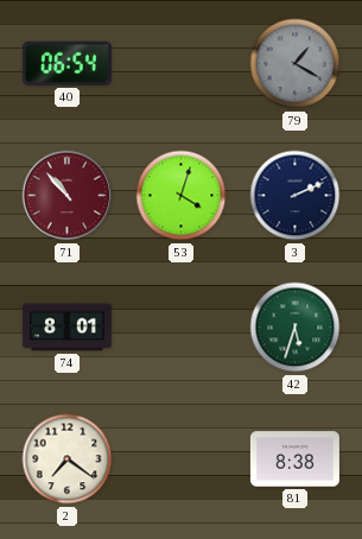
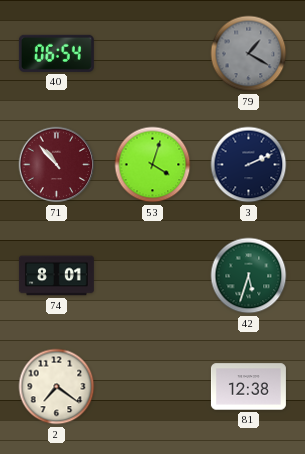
81: 8:38 -> 12:38
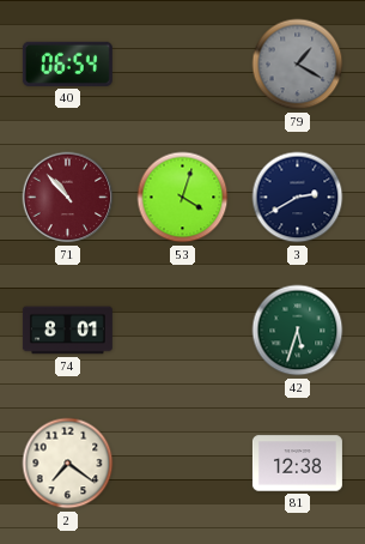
3: 2:11 -> 2:40
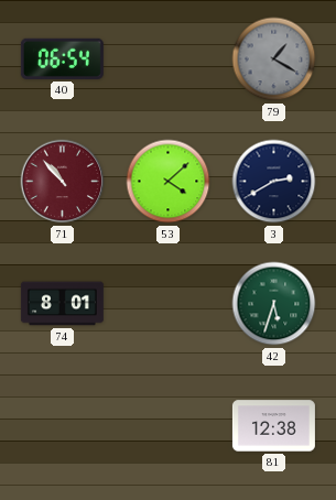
53: 4:03 -> 4:08
2: 7:21 -> none
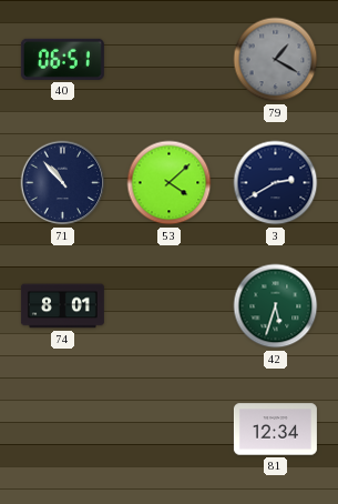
40: 06:54 -> 06:51
71 dial: burgundy -> navy
81: 12:38 -> 12:34
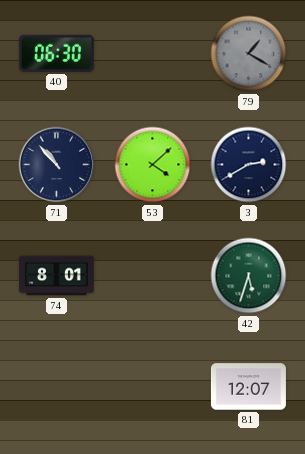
40: 06:51 -> 06:30
81: 12:34 -> 12:07
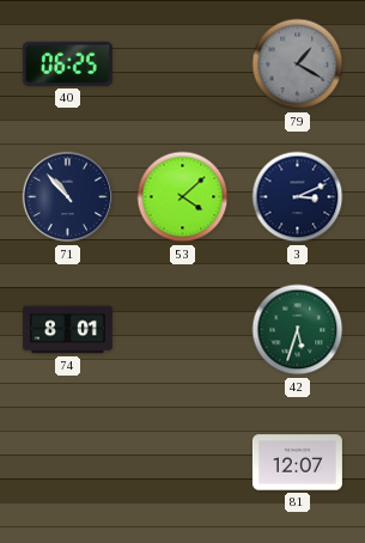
40: 06:30 -> 06:25
3: 2:40 -> 3:11
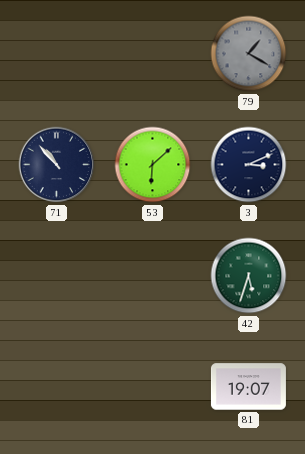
40: 06:25 -> none
53: 4:08 -> 6:08
74: 8:01 -> none
81: 12:07 -> 19:07
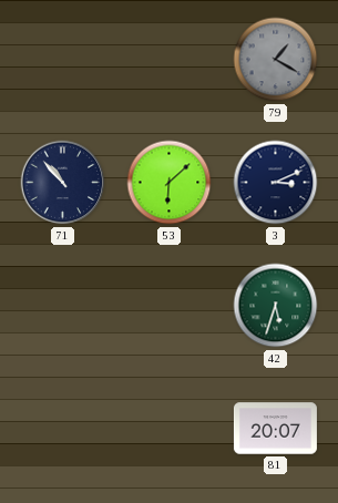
81: 19:07 -> 20:07
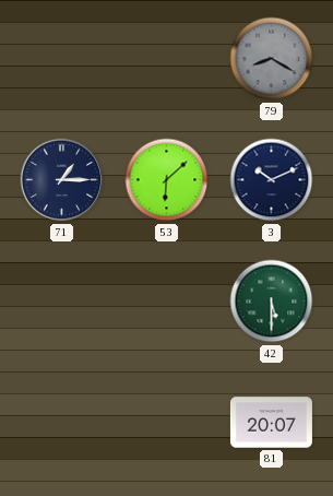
79: 1:20 -> 8:20
71: 10:53 -> 1:15
3: 3:11 -> 10:11
42: 5:33 -> 5:30
